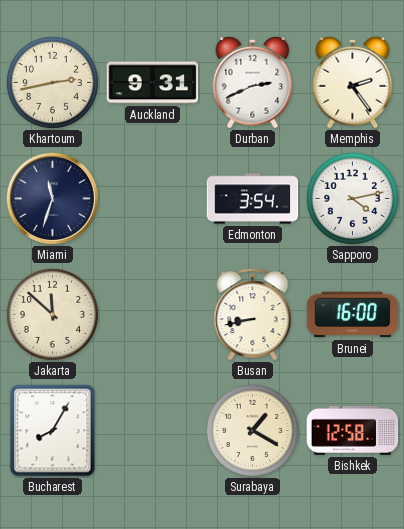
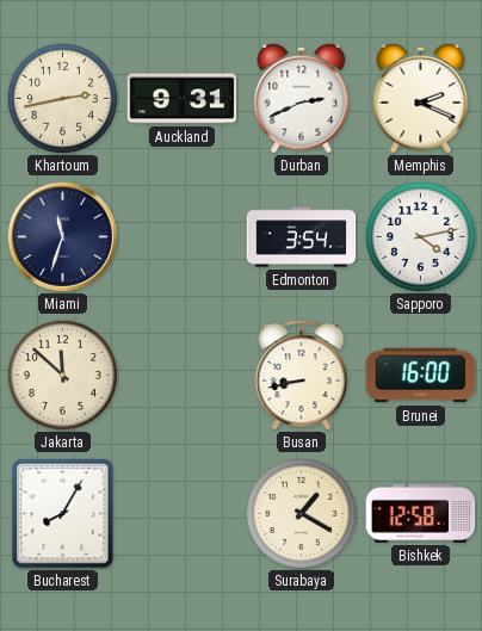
Memphis: 2:24 -> 2:19
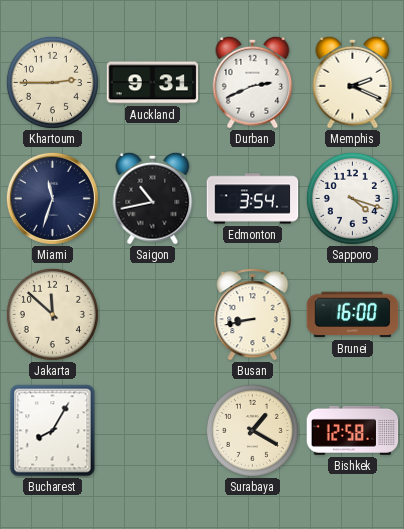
Khartoum: 2:43 -> 2:45
Saigon: none -> 10:43
Sapporo: 4:13 -> 4:18
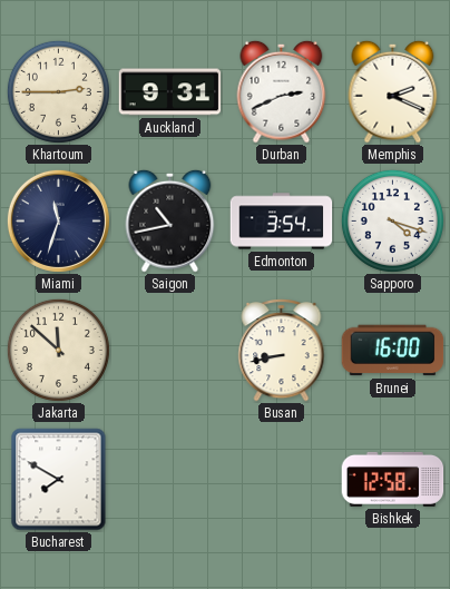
Bucharest: 8:05 -> 7:50
Surabaya: 1:20 -> none
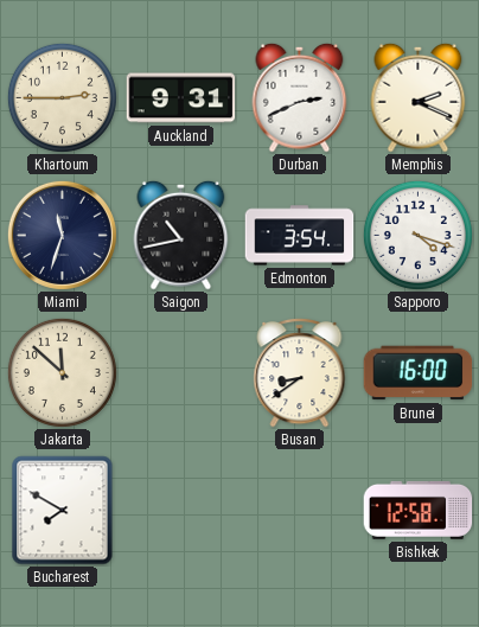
Busan: 8:43 -> 8:39
